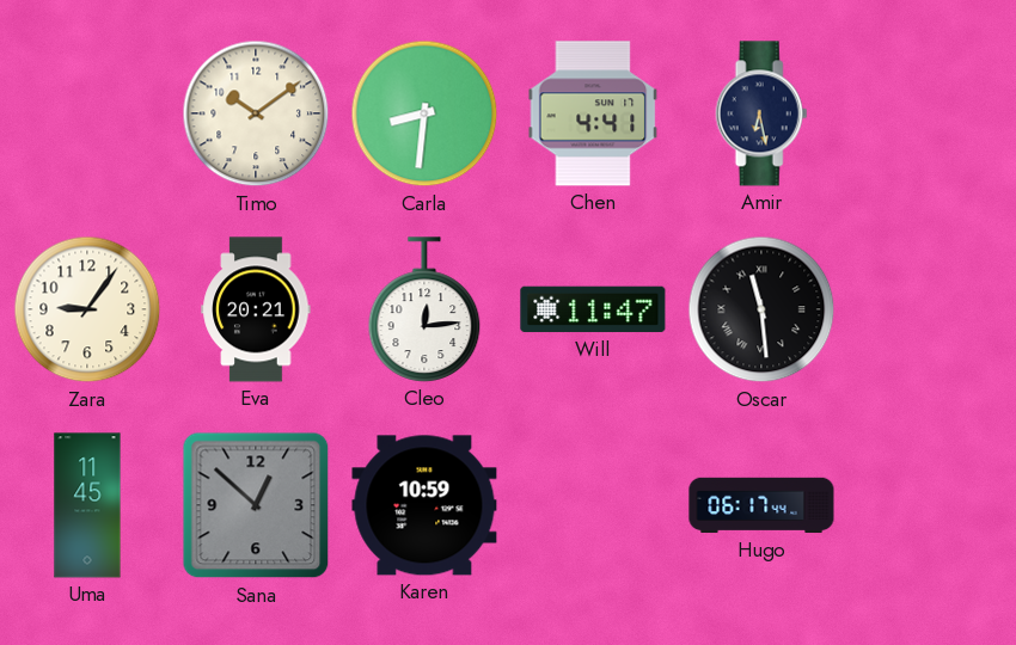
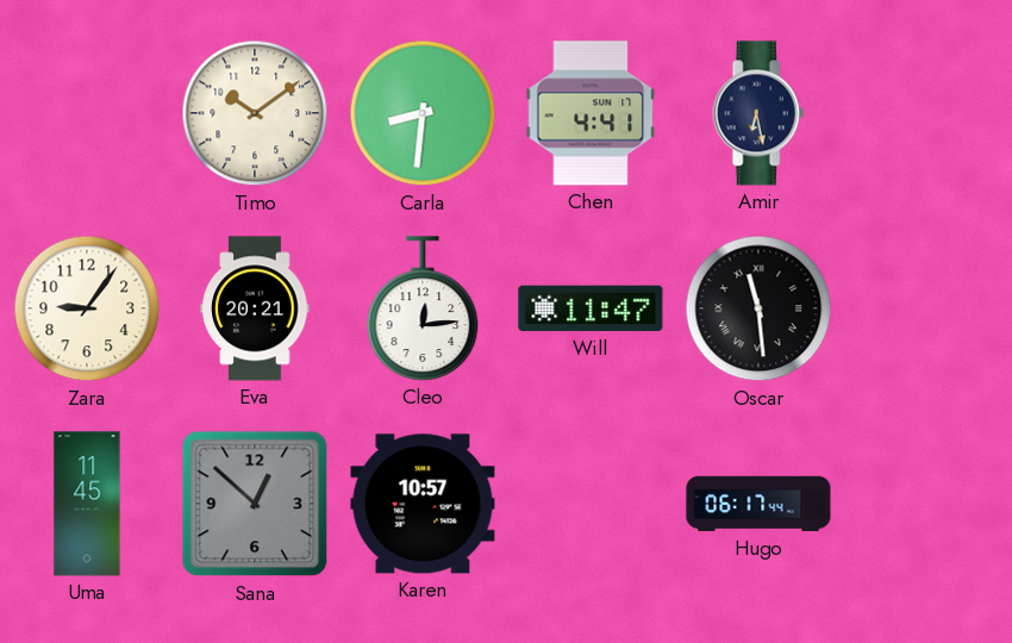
Karen: 10:59 -> 10:57
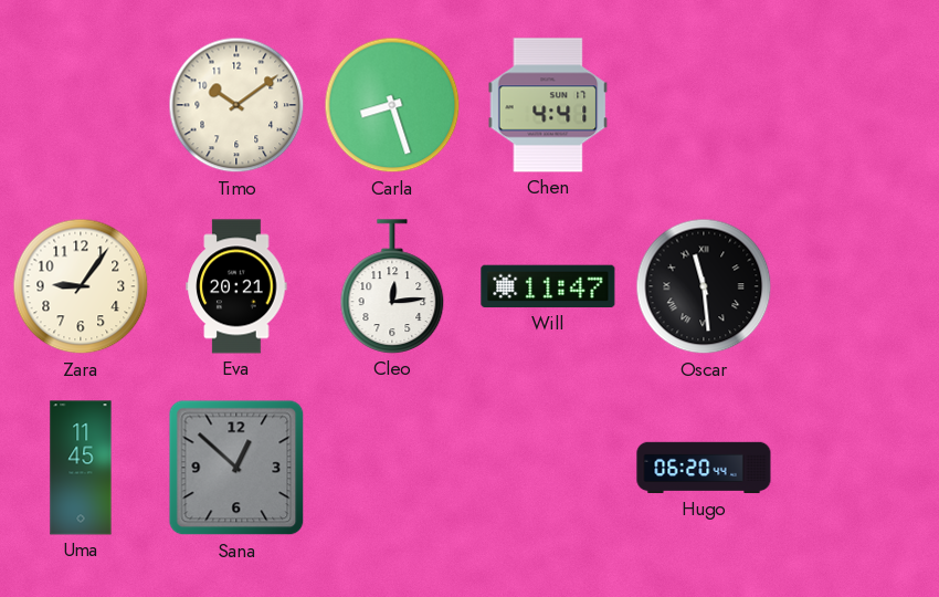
Carla: 8:31 -> 8:27
Amir: 6:28 -> none
Karen: 10:57 -> none
Hugo: 06:17 -> 06:20
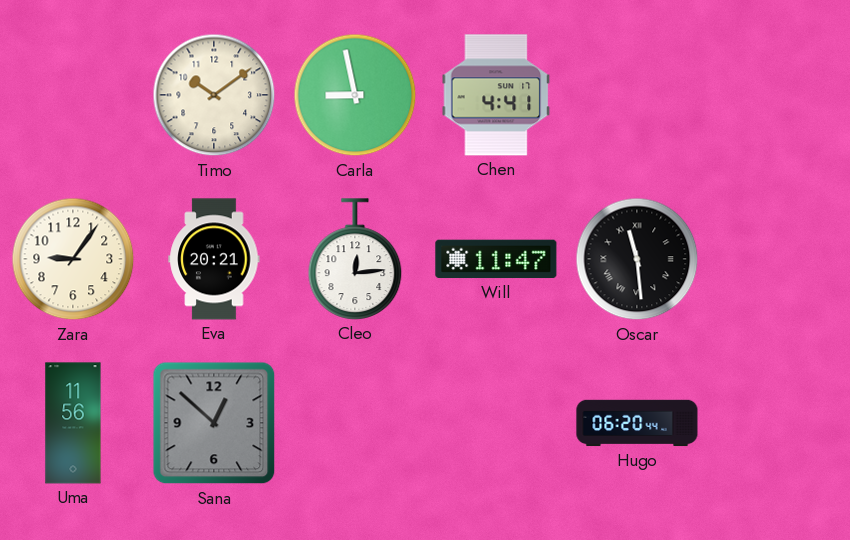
Carla: 8:27 -> 8:58
Uma: 11:45 -> 11:56
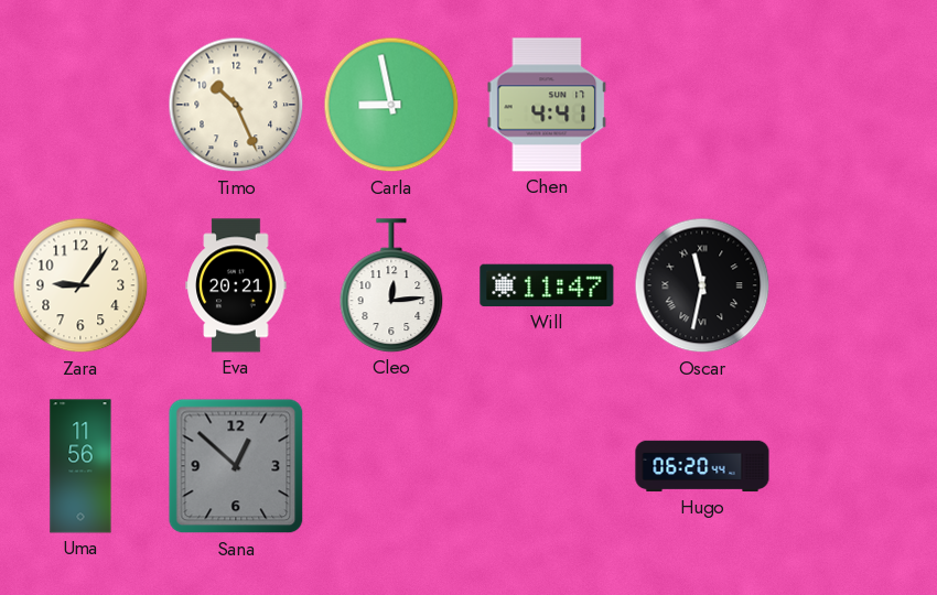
Timo: 10:09 -> 10:26
Oscar: 11:29 -> 11:32
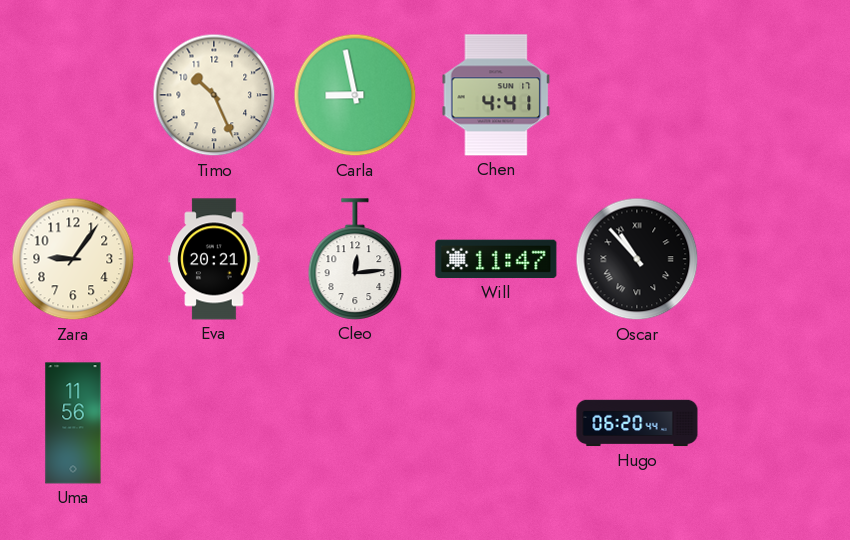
Oscar: 11:32 -> 10:53
Sana: 12:52 -> none
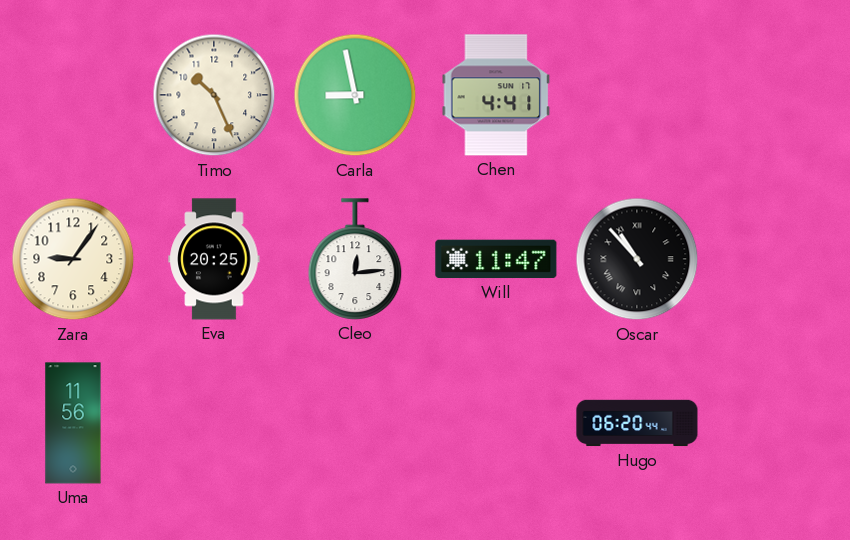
Eva: 20:21 -> 20:25
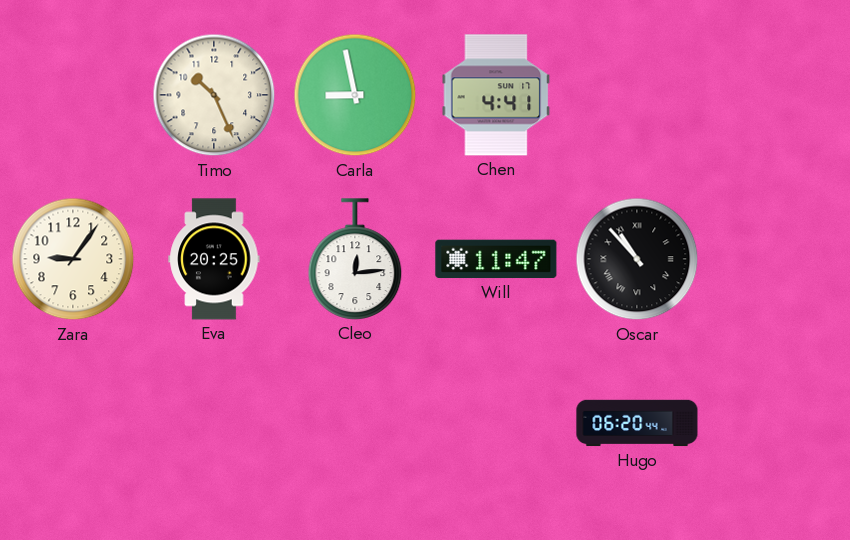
Uma: 11:56 -> none
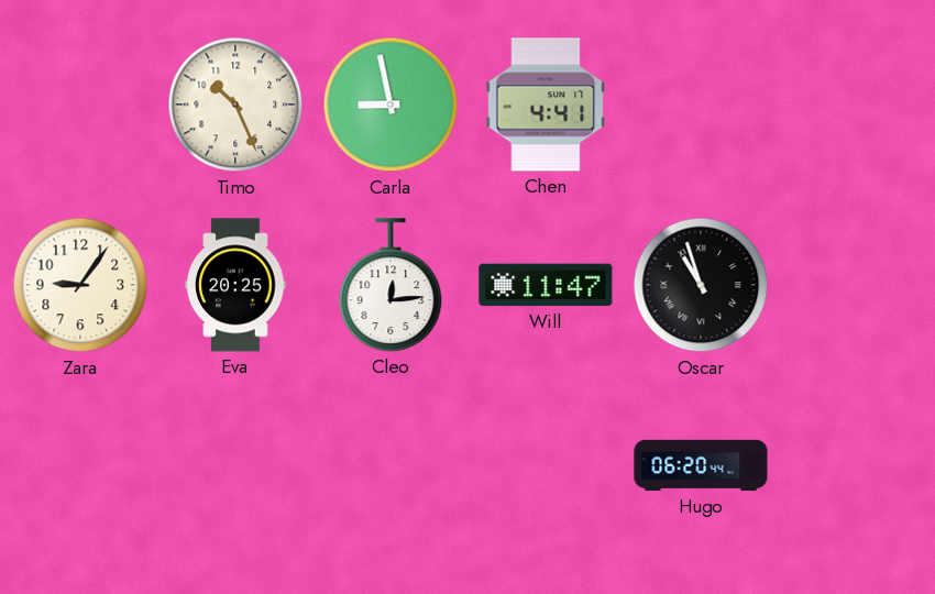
Oscar: 10:53 -> 10:57
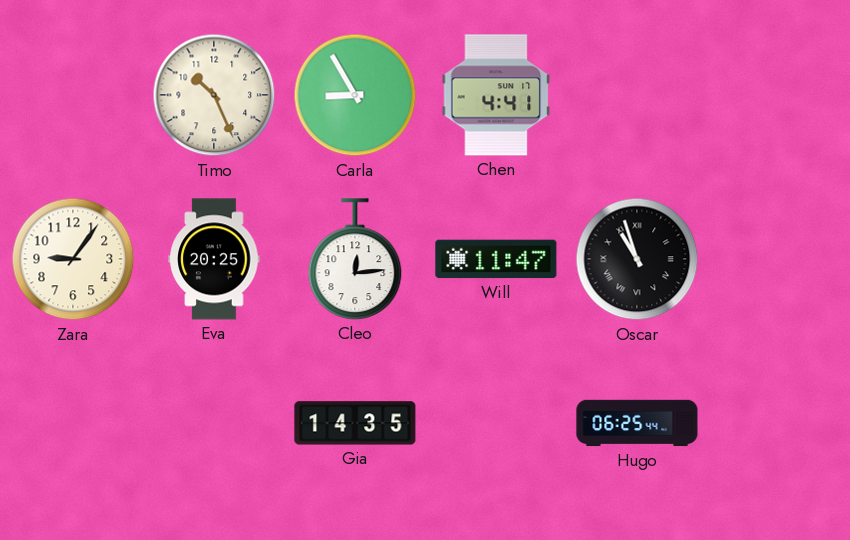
Carla: 8:58 -> 8:55
Gia: none -> 14:35
Hugo: 06:20 -> 06:25
